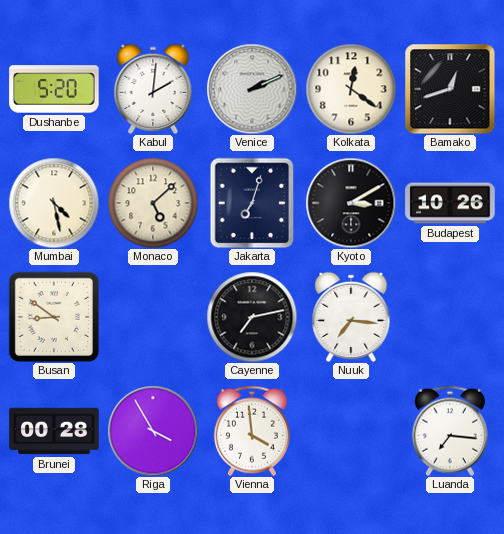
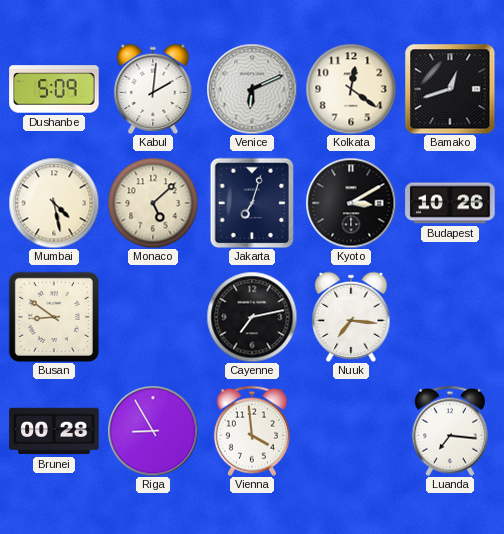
Dushanbe: 5:20 -> 5:09
Venice: 2:11 -> 6:11
Riga: 3:55 -> 8:55
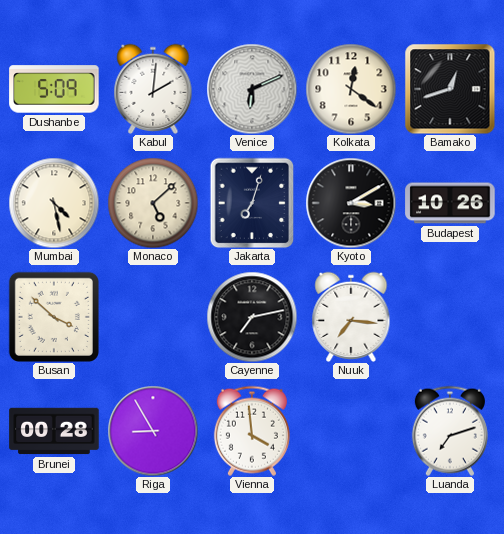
Busan: 8:51 -> 3:52
Luanda: 7:16 -> 7:12
